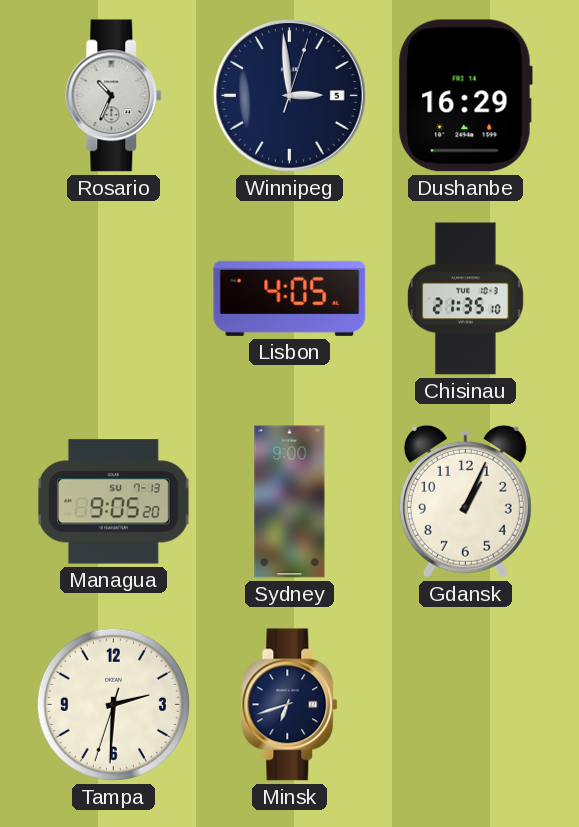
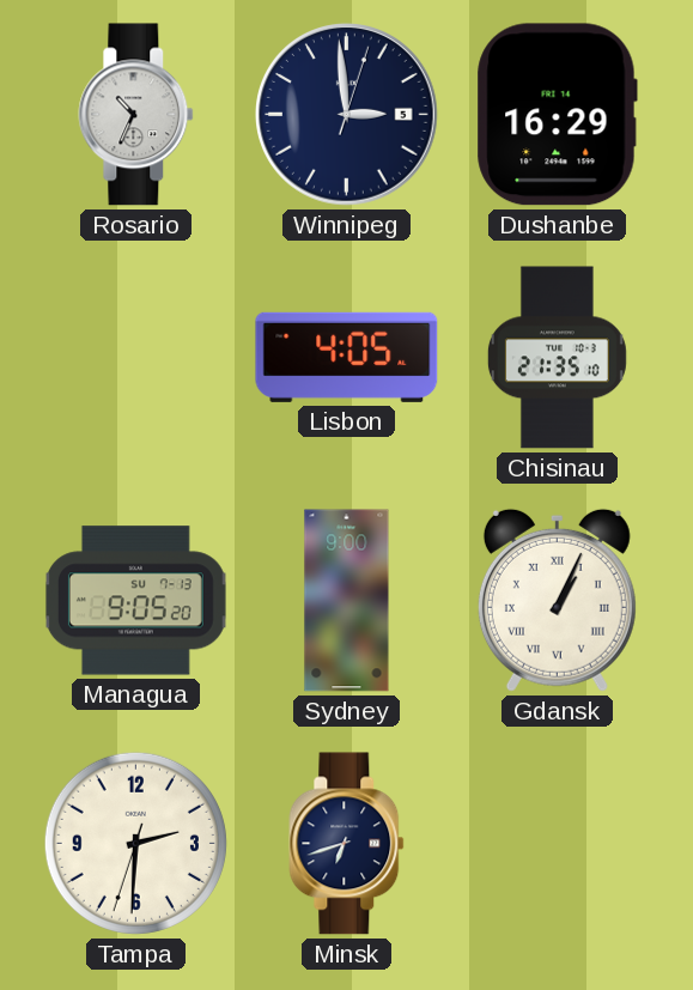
Gdansk numerals: Arabic -> Roman
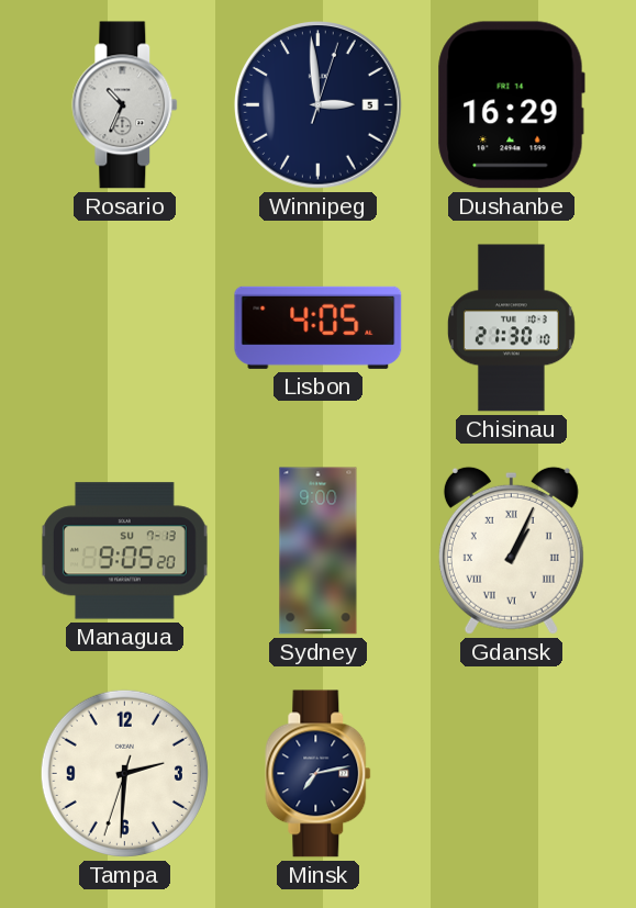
Chisinau: 21:35 -> 21:30
Minsk: 6:42 -> 7:13
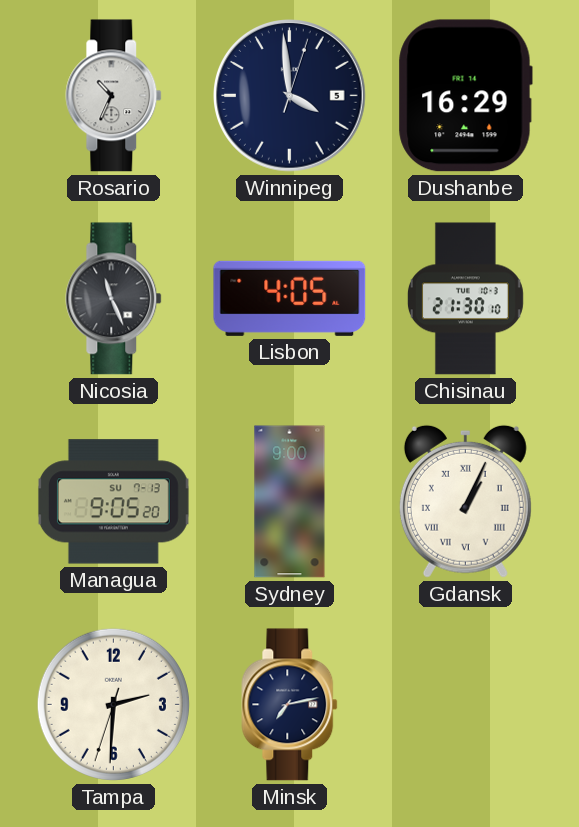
Winnipeg: 2:59 -> 3:59
Nicosia: none -> 11:26
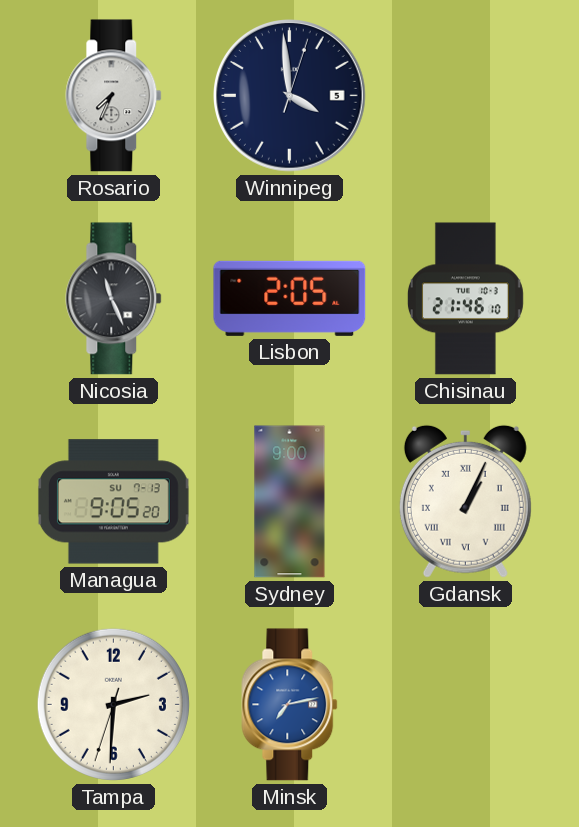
Rosario: 10:34 -> 7:34
Dushanbe: 16:29 -> none
Lisbon: 4:05 -> 2:05
Chisinau: 21:30 -> 21:46
Minsk dial: navy -> blue
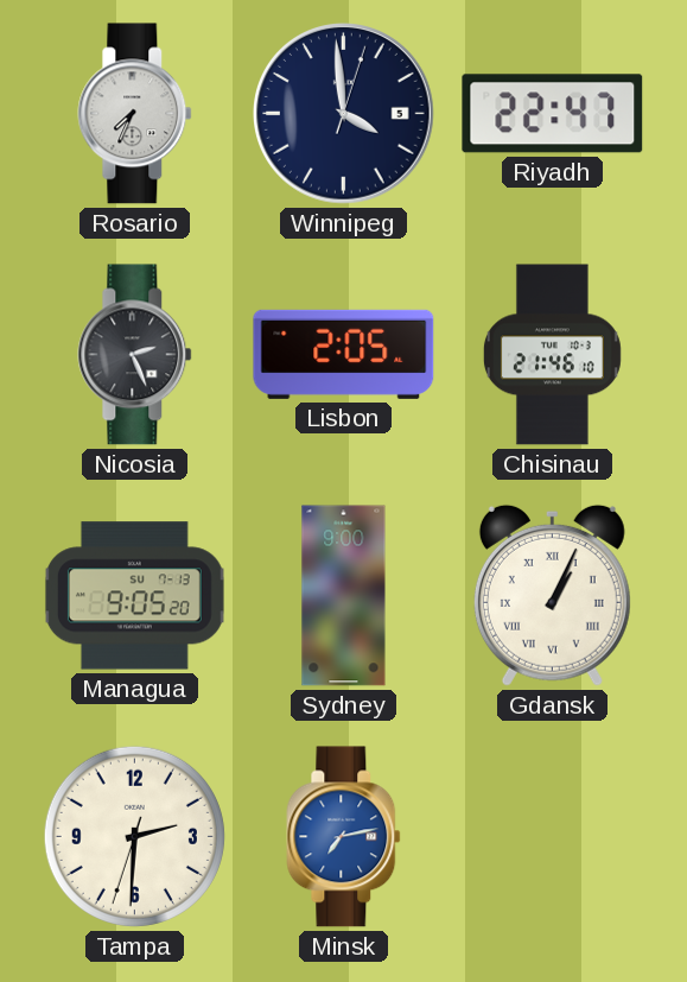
Riyadh: none -> 22:47
Nicosia: 11:26 -> 2:26
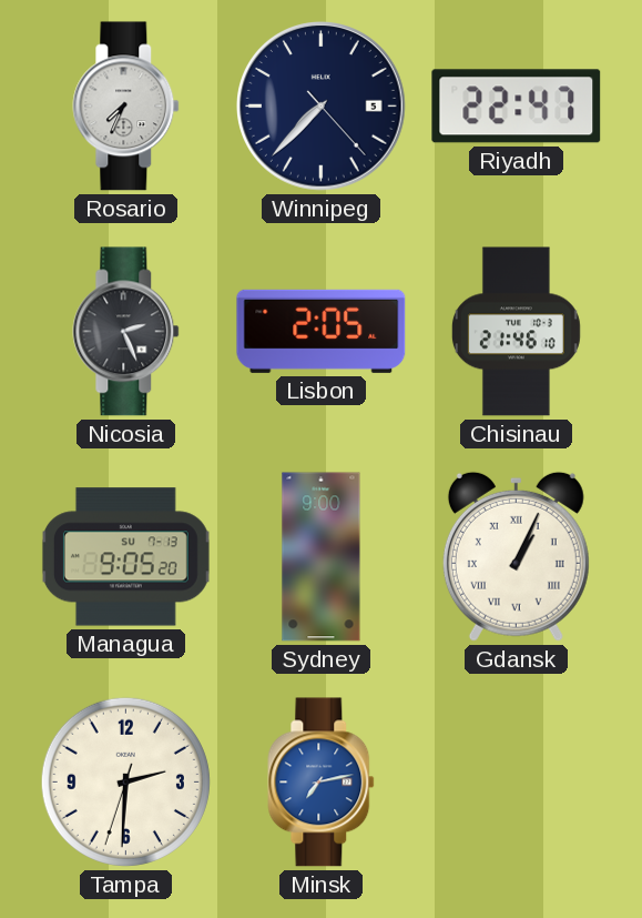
Winnipeg: 3:59 -> 7:37
